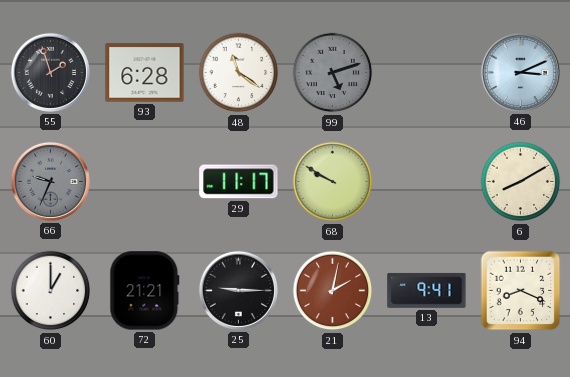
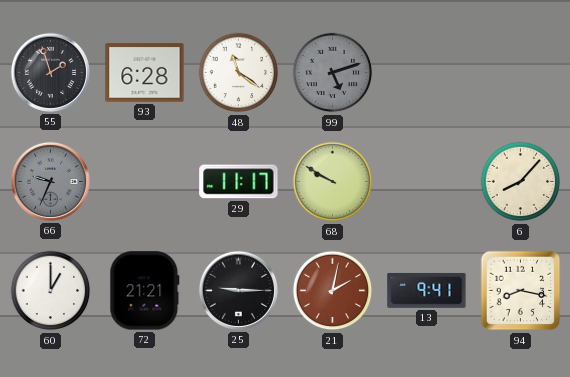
46: 3:11 -> none
6: 8:10 -> 8:07
94: 8:19 -> 8:17
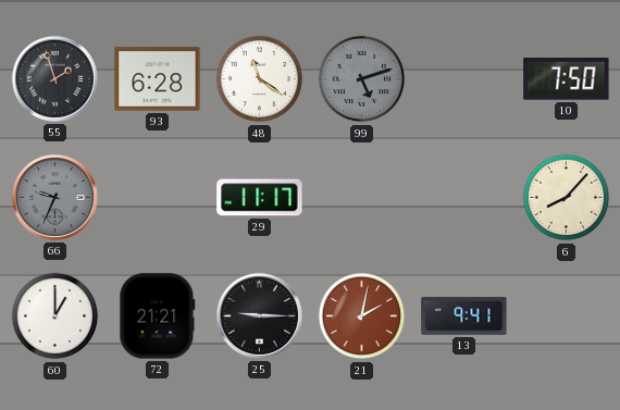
10: none -> 7:50
68: 9:50 -> none
94: 8:17 -> none
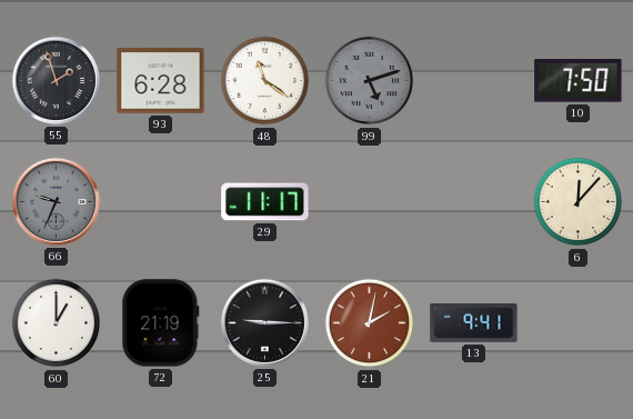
6: 8:07 -> 12:07
72: 21:21 -> 21:19
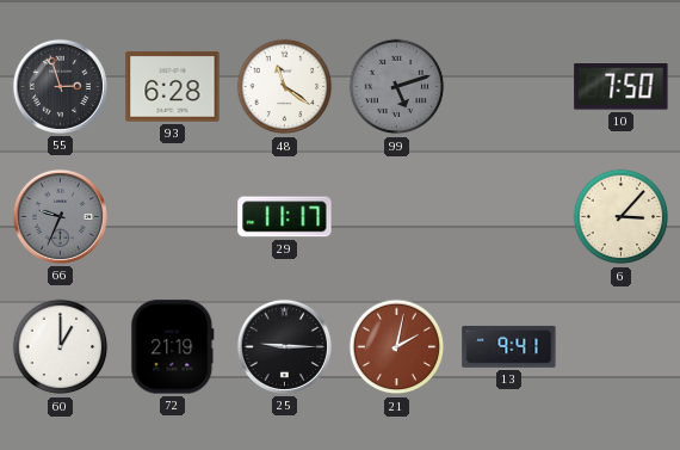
55: 1:57 -> 2:57
6: 12:07 -> 3:07
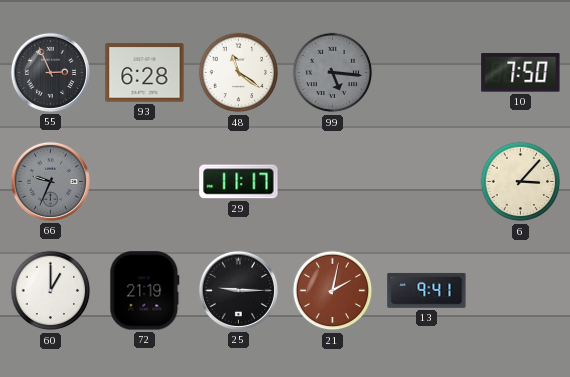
55: 2:57 -> 2:56
99: 5:12 -> 5:16
